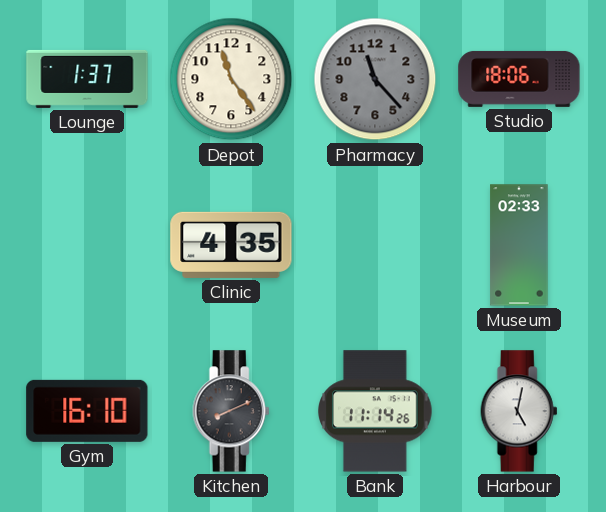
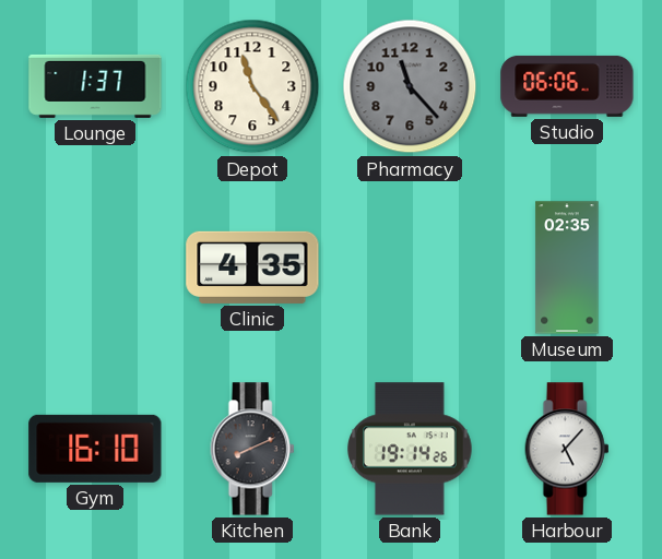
Studio: 18:06 -> 06:06
Museum: 02:33 -> 02:35
Bank: 11:14 -> 19:14
Harbour: 5:02 -> 5:07
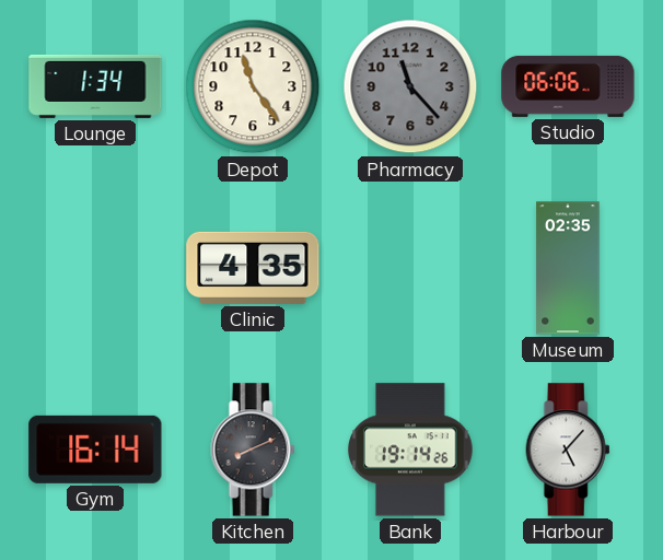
Lounge: 1:37 -> 1:34
Gym: 16:10 -> 16:14
